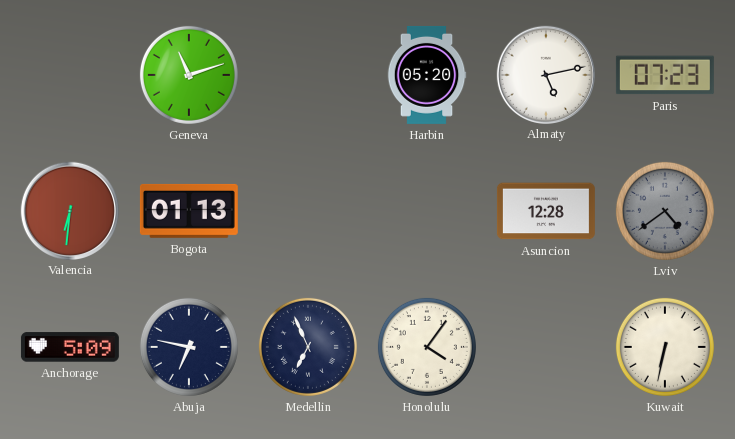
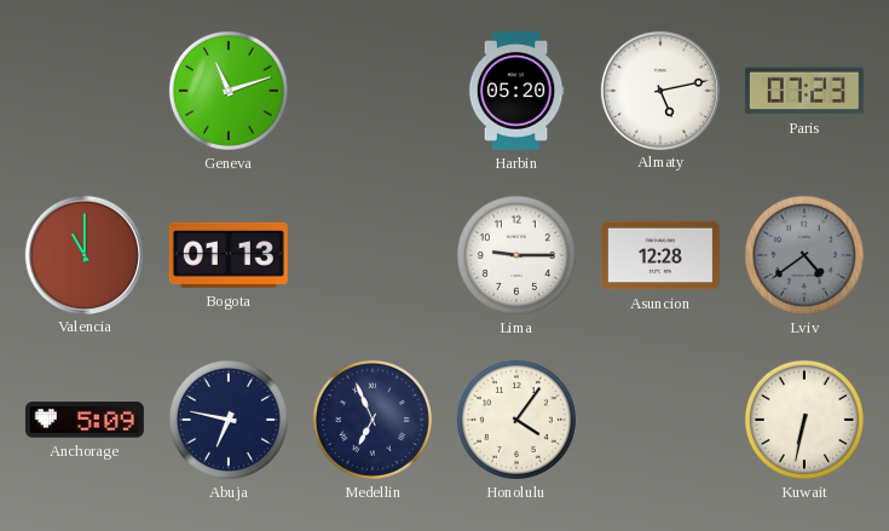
Valencia: 6:31 -> 11:00
Lima: none -> 9:15
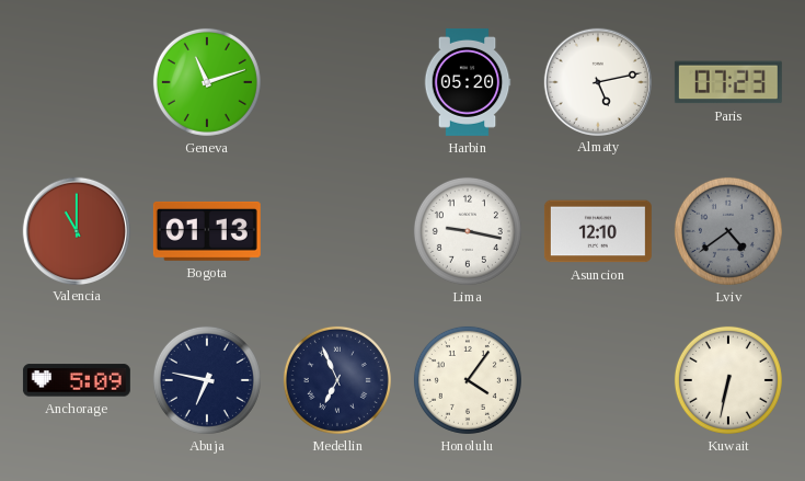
Lima: 9:15 -> 9:17
Asuncion: 12:28 -> 12:10
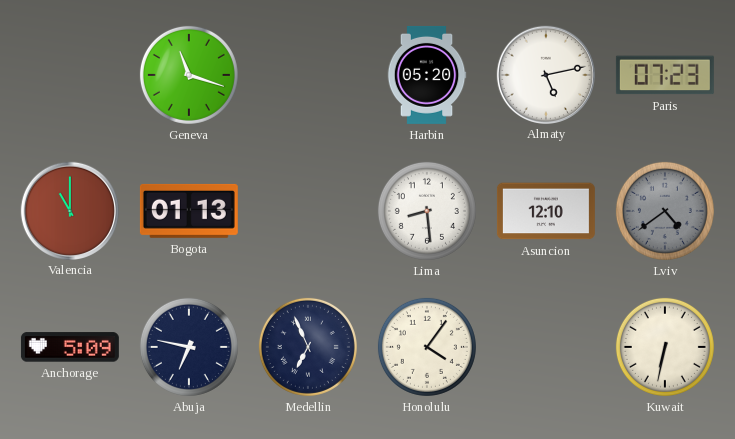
Geneva: 11:12 -> 11:18
Lima: 9:17 -> 8:29
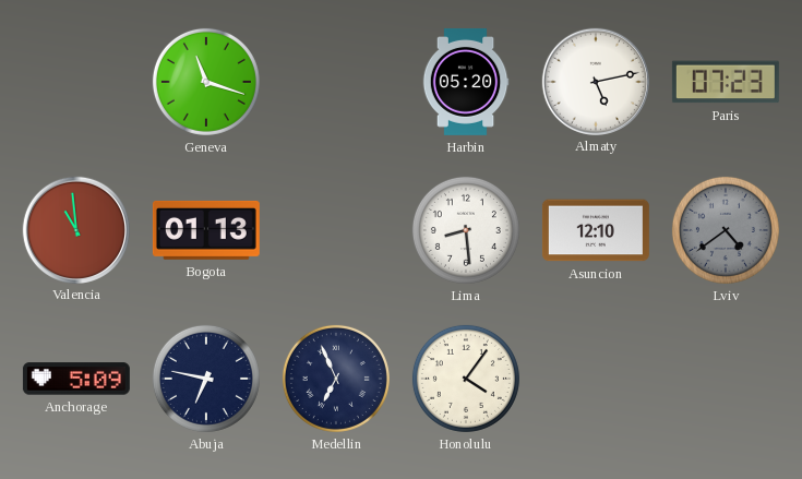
Valencia: 11:00 -> 10:59
Kuwait: 6:32 -> none
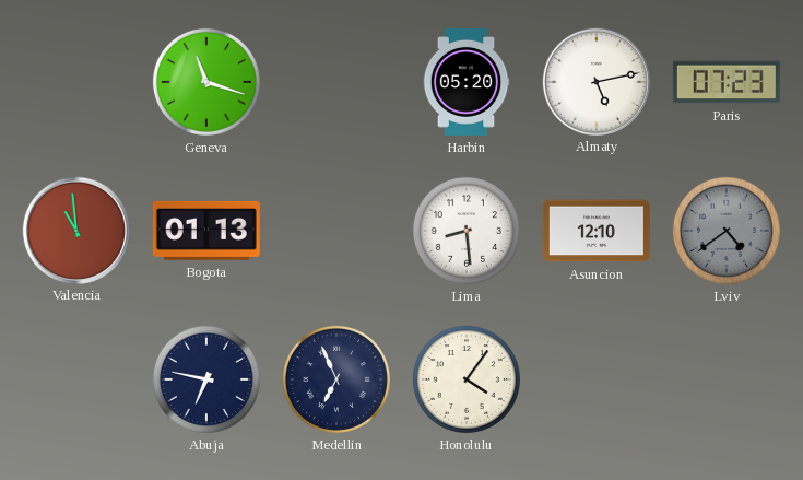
Anchorage: 5:09 -> none
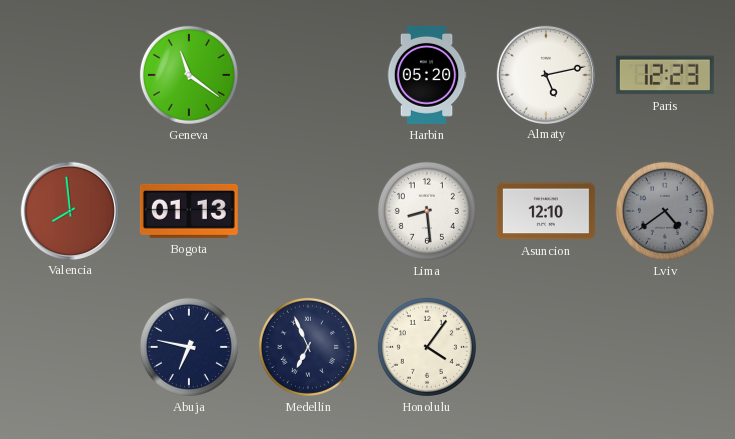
Geneva: 11:18 -> 11:21
Paris: 07:23 -> 12:23
Valencia: 10:59 -> 7:59
